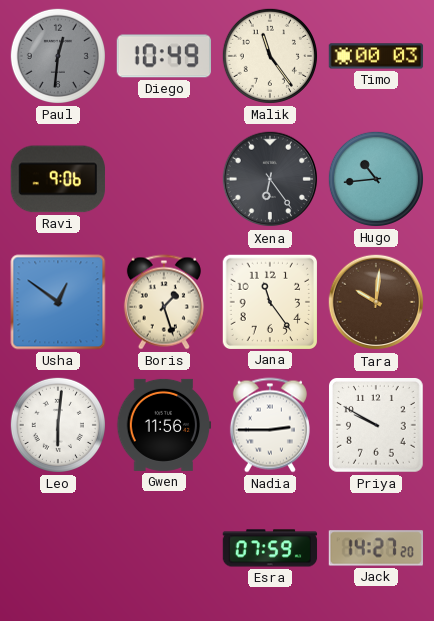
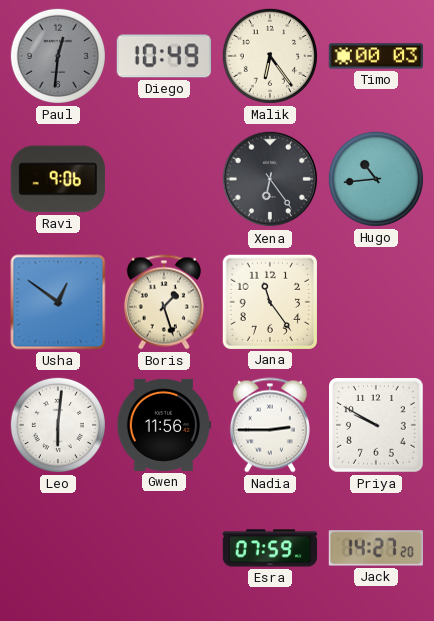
Malik: 11:24 -> 6:24
Tara: 10:01 -> none
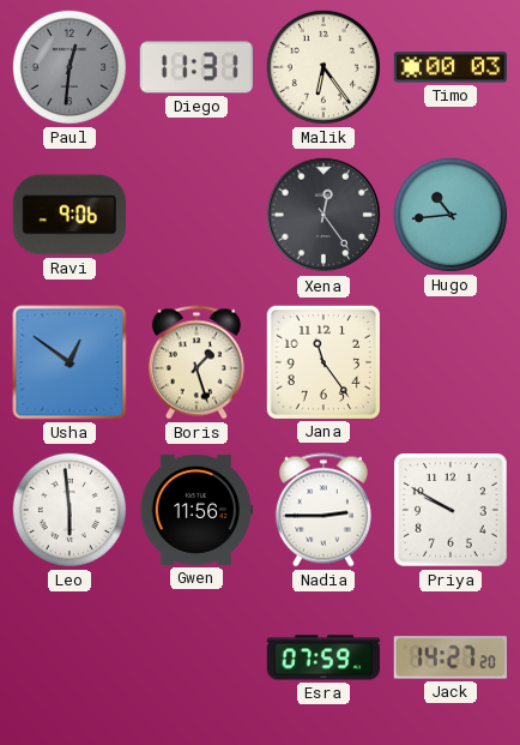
Diego: 10:49 -> 11:31
Xena: 6:24 -> 12:24
Leo: 6:01 -> 5:59
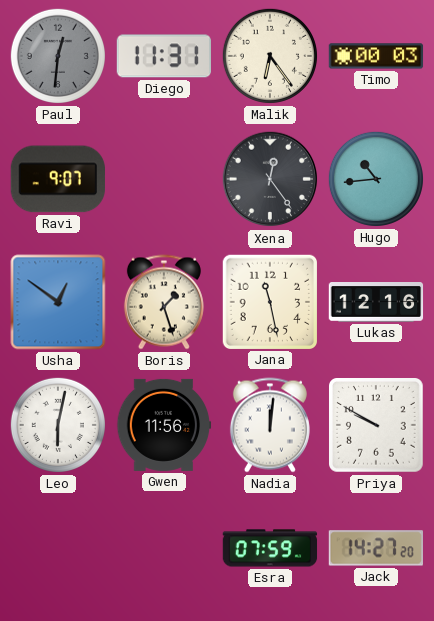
Ravi: 9:06 -> 9:07
Jana: 11:24 -> 11:28
Lukas: none -> 12:16
Leo: 5:59 -> 6:02
Nadia: 2:45 -> 12:01
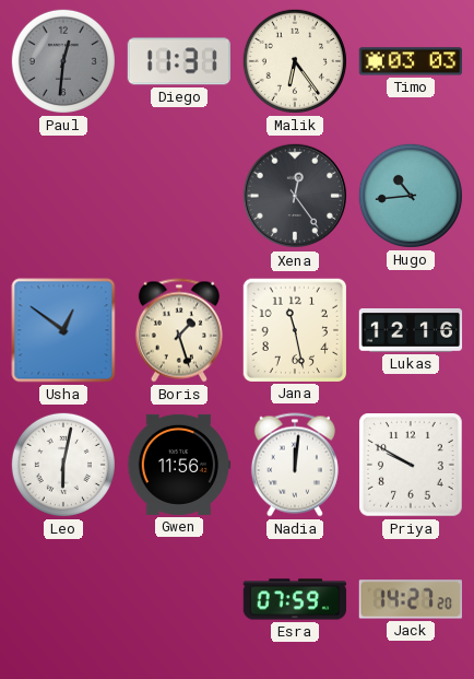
Timo: 00:03 -> 03:03
Ravi: 9:07 -> none
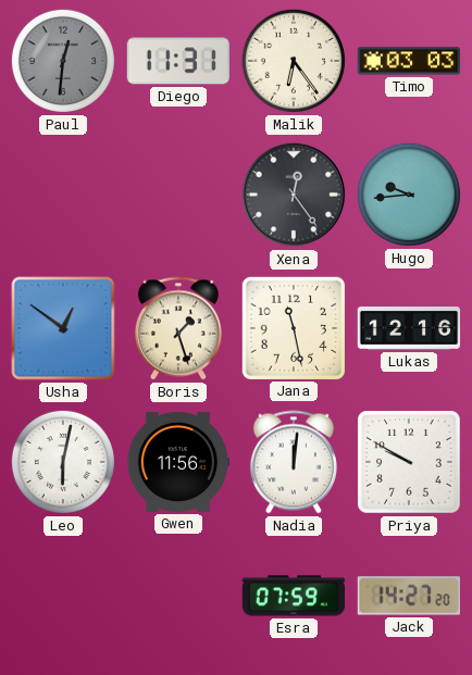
Hugo: 10:44 -> 9:44
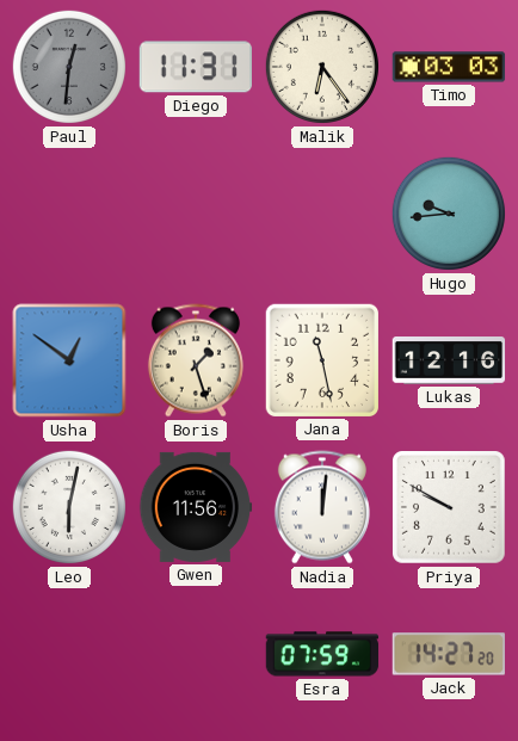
Xena: 12:24 -> none
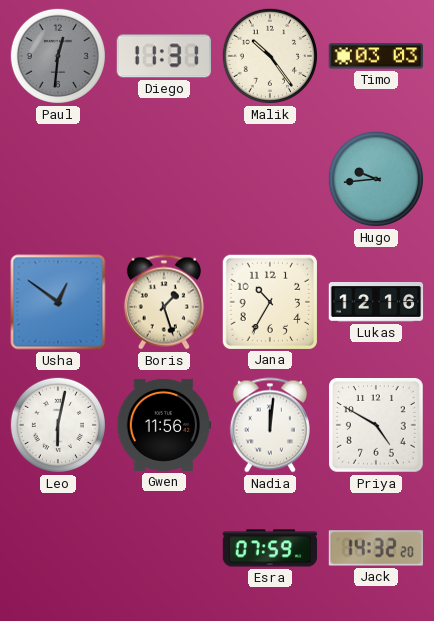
Malik: 6:24 -> 10:24
Jana: 11:28 -> 10:35
Priya: 9:50 -> 4:50
Jack: 14:27 -> 14:32
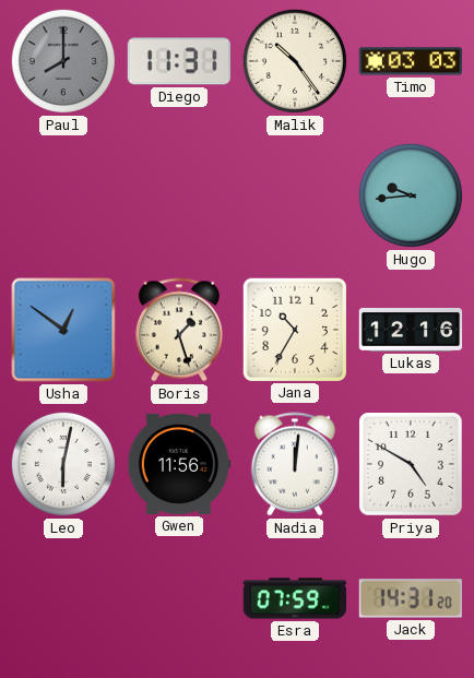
Paul: 12:31 -> 8:00
Jack: 14:32 -> 14:31
